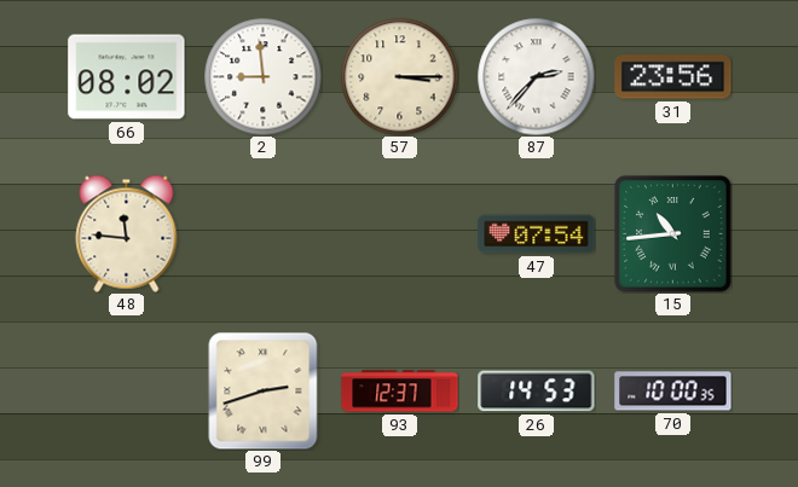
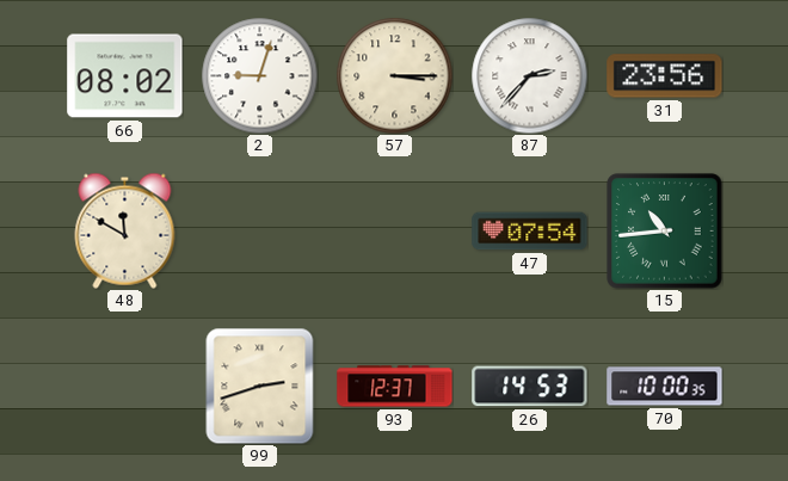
2: 8:59 -> 9:03
48: 11:46 -> 11:50
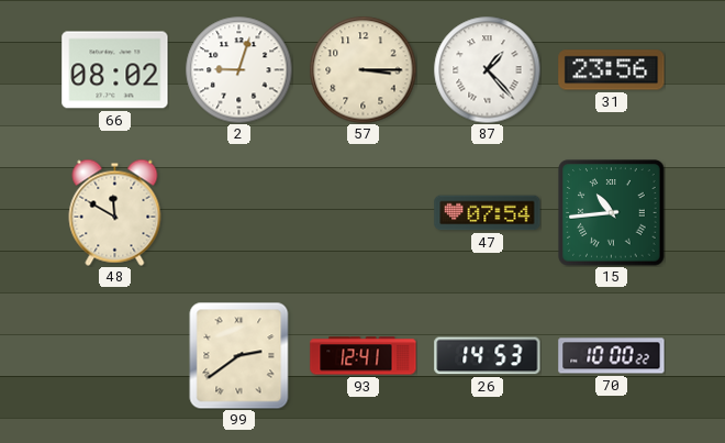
87: 2:37 -> 1:23
99: 2:42 -> 2:39
93: 12:37 -> 12:41
70: 10:00:35 -> 10:00:22
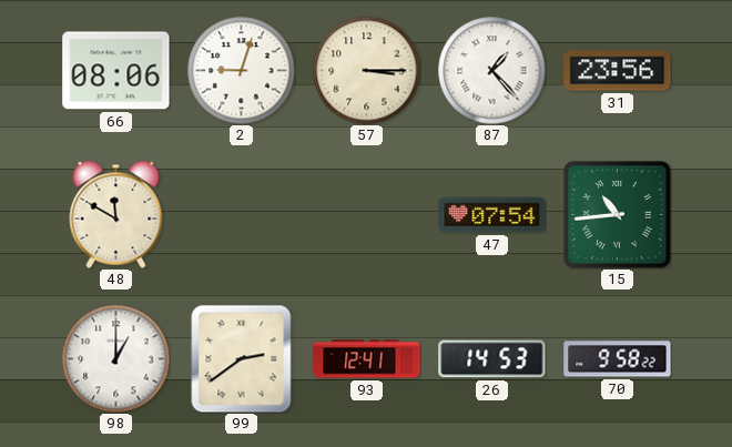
66: 08:02 -> 08:06
98: none -> 1:00
70: 10:00 -> 9:58
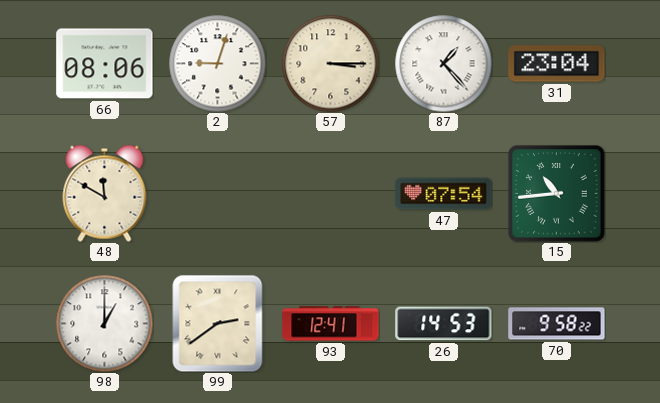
31: 23:56 -> 23:04
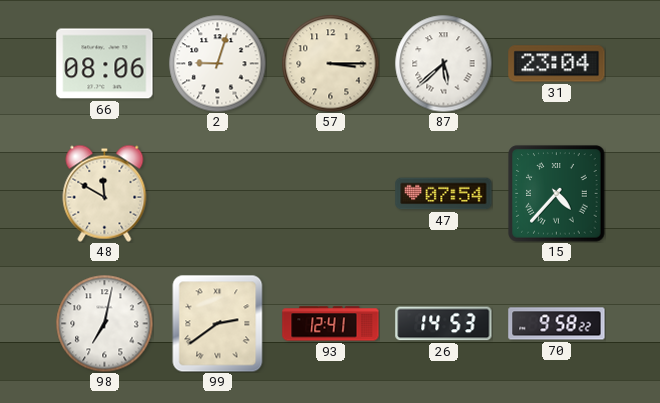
87: 1:23 -> 5:38
15: 10:44 -> 4:37
98: 1:00 -> 7:02
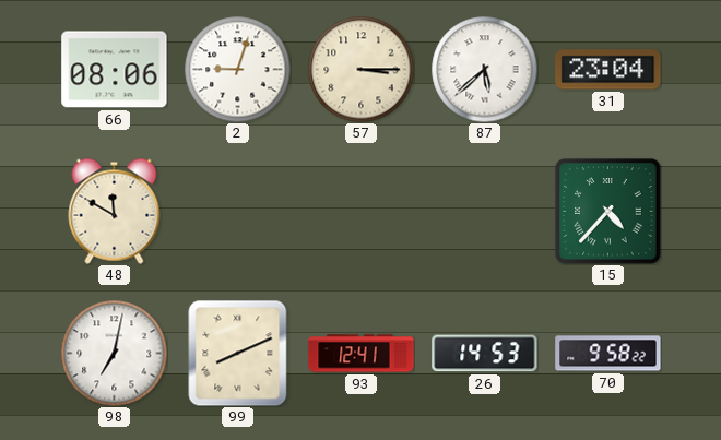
47: 07:54 -> none
99: 2:39 -> 8:11
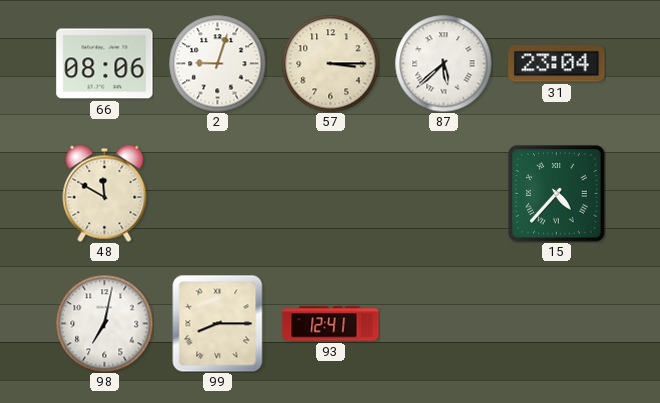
99: 8:11 -> 8:15
26: 14:53 -> none
70: 9:58 -> none
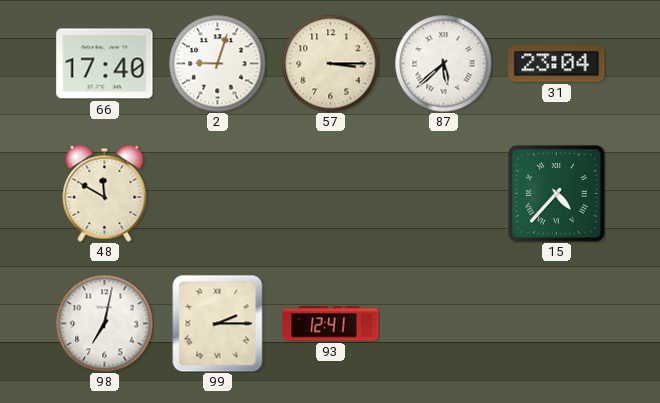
66: 08:06 -> 17:40
99: 8:15 -> 2:15
